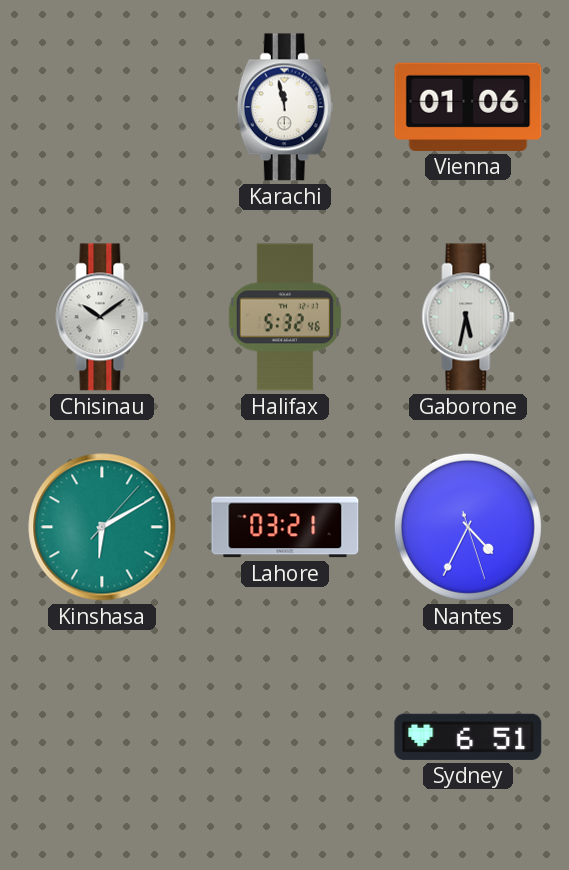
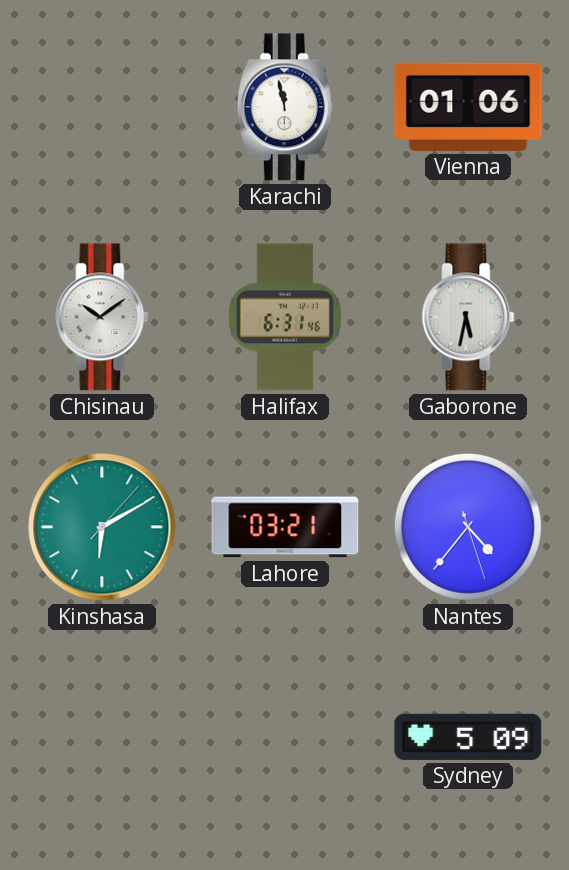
Halifax: 5:32 -> 6:31
Nantes: 4:34 -> 4:36
Sydney: 6:51 -> 5:09
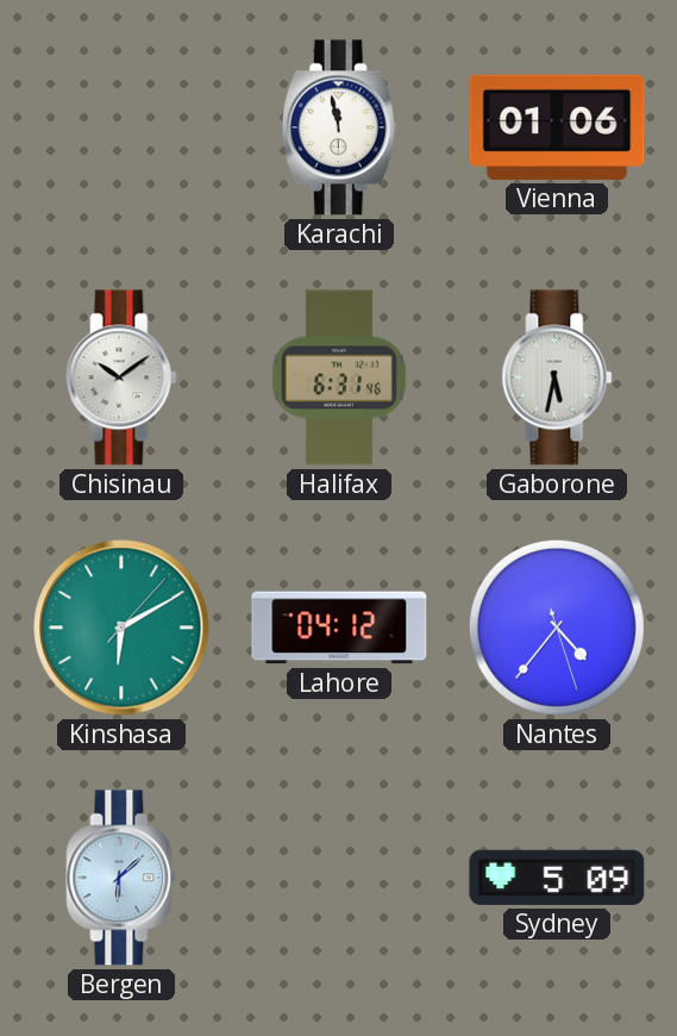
Lahore: 03:21 -> 04:12
Bergen: none -> 6:08
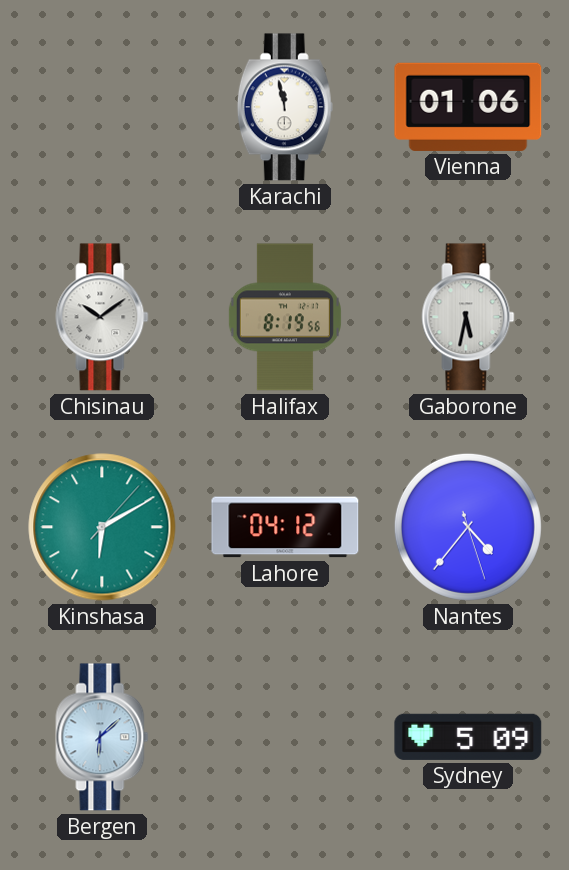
Halifax: 6:31 -> 8:19
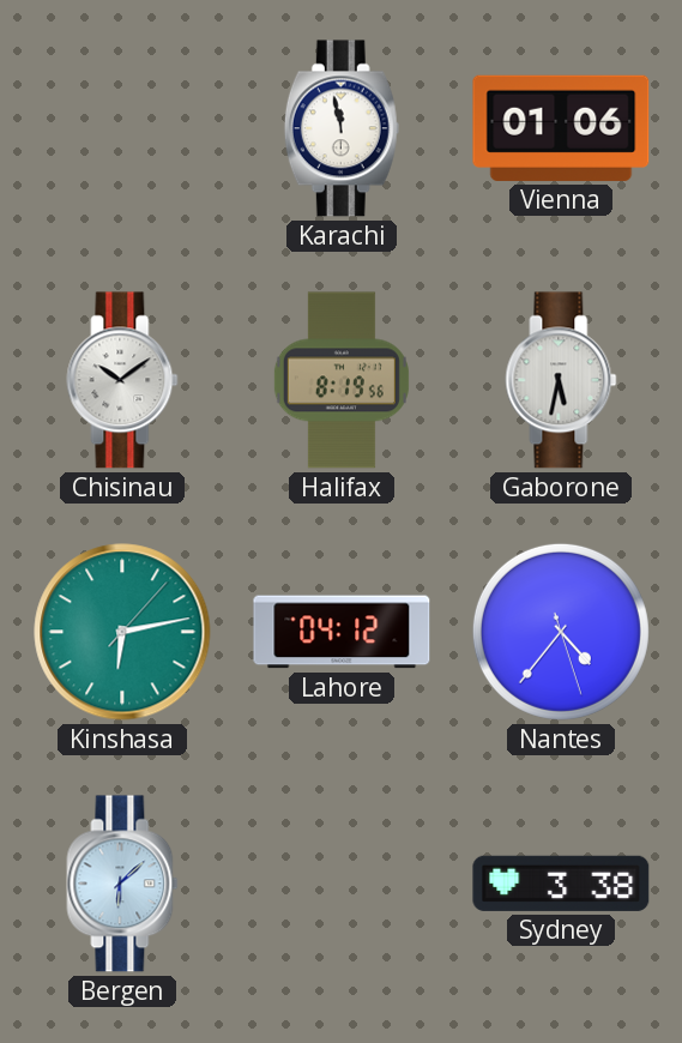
Kinshasa: 6:10 -> 6:13
Sydney: 5:09 -> 3:38
